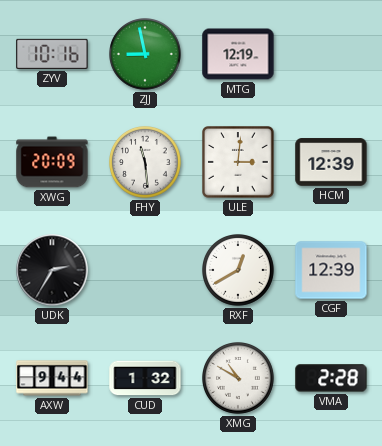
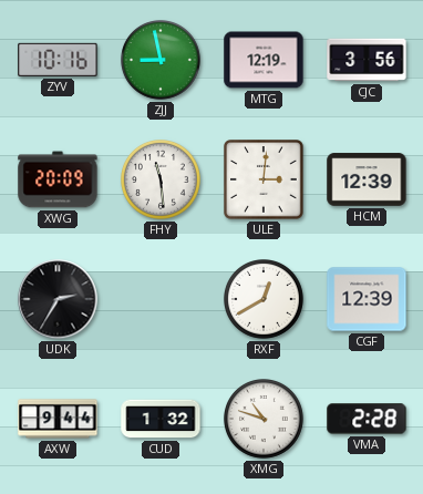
CJC: none -> 3:56
XMG: 10:50 -> 10:48
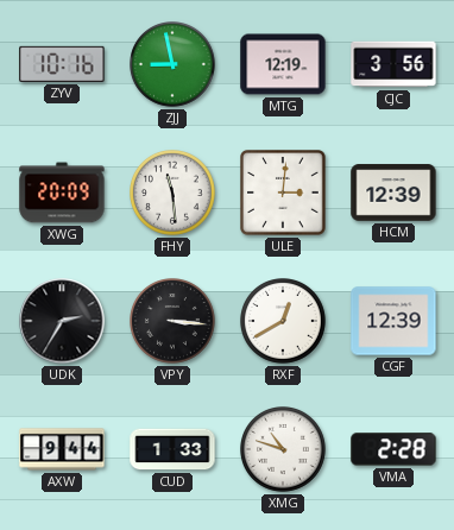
VPY: none -> 3:16
CUD: 1:32 -> 1:33
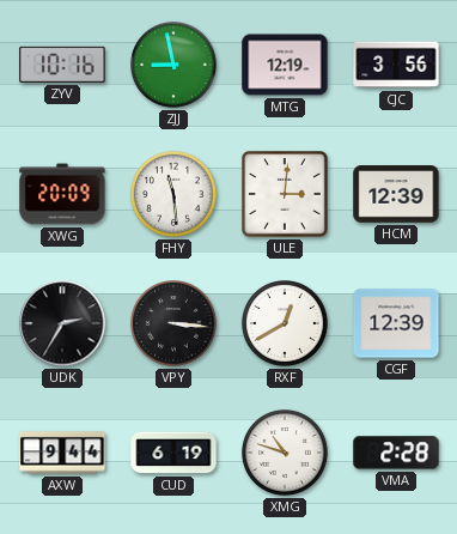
CUD: 1:33 -> 6:19
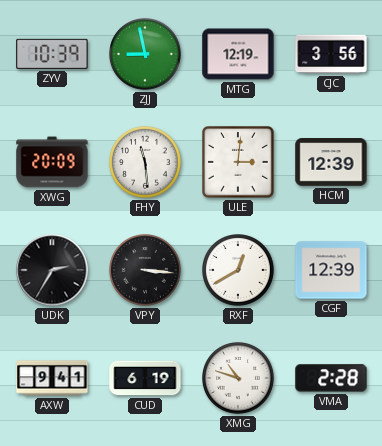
ZYV: 10:16 -> 10:39
AXW: 9:44 -> 9:41
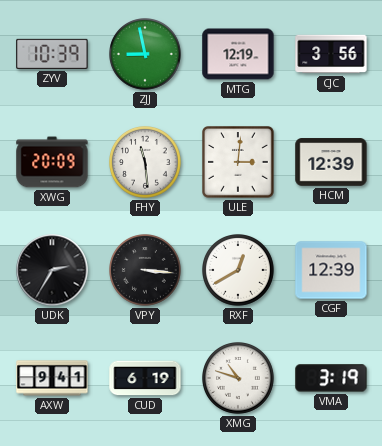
VMA: 2:28 -> 3:19
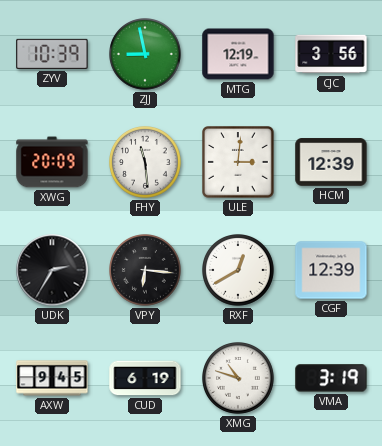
VPY: 3:16 -> 6:16
AXW: 9:41 -> 9:45
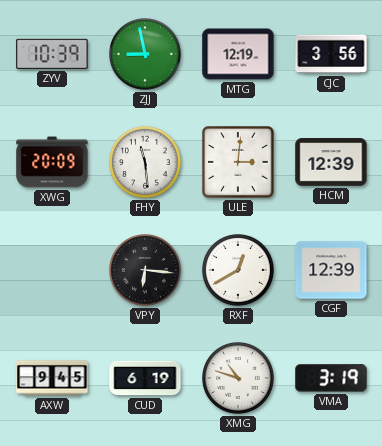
UDK: 2:35 -> none
